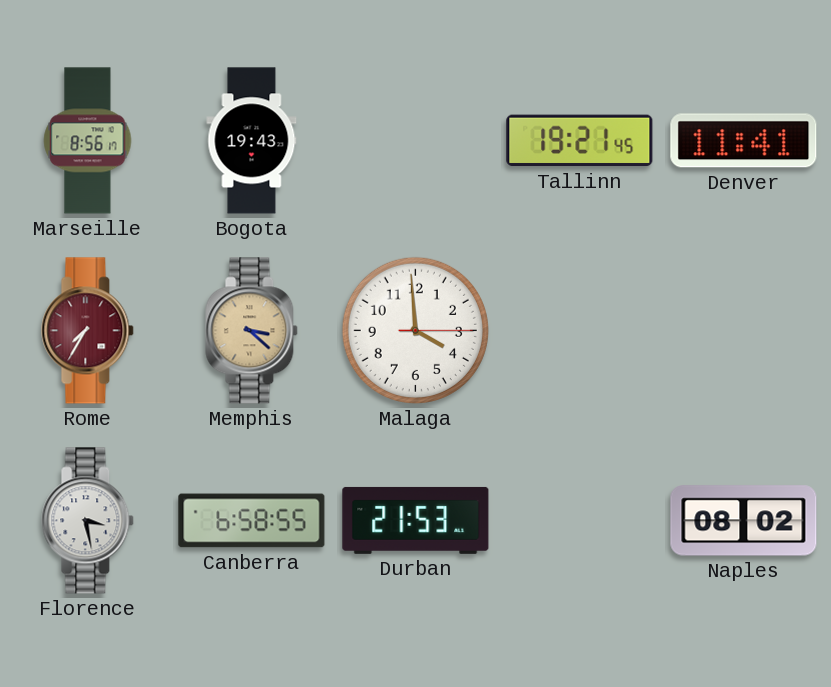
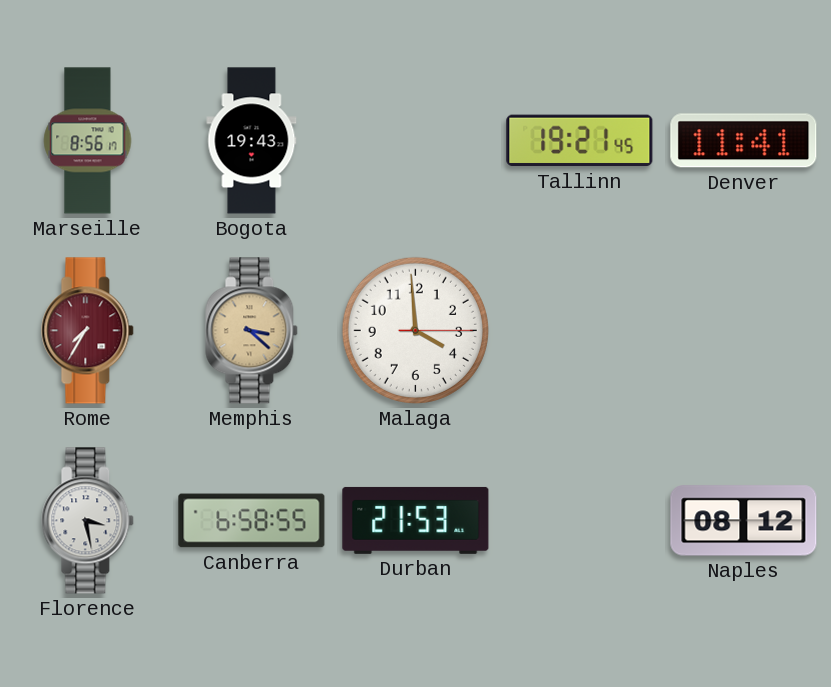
Naples: 08:02 -> 08:12
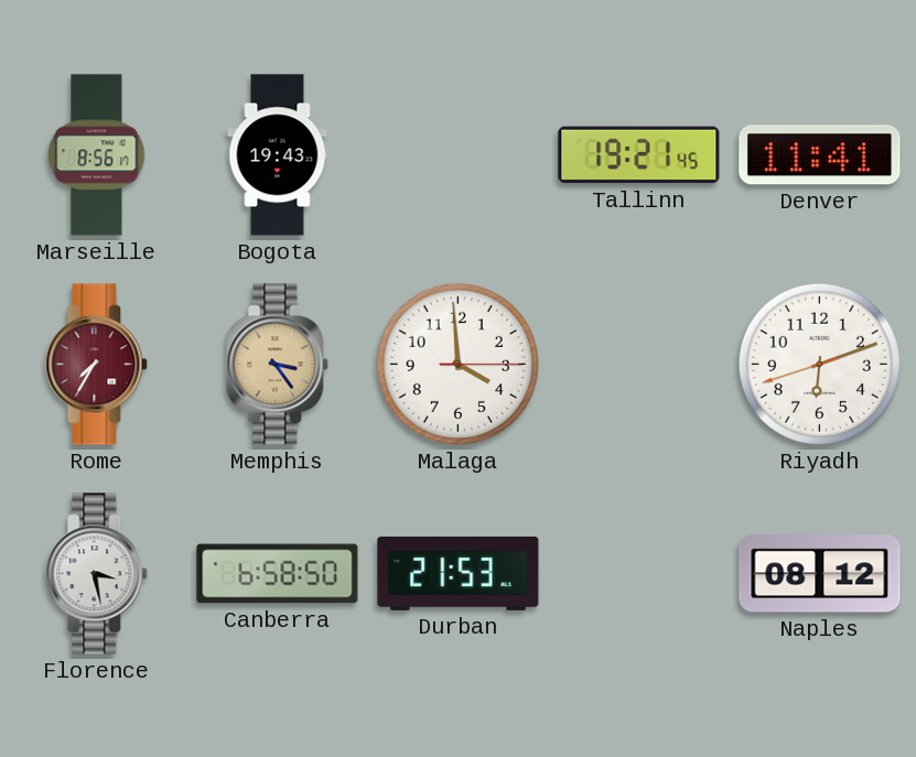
Memphis: 3:22 -> 3:24
Riyadh: none -> 6:11
Canberra: 6:58:55 -> 6:58:50
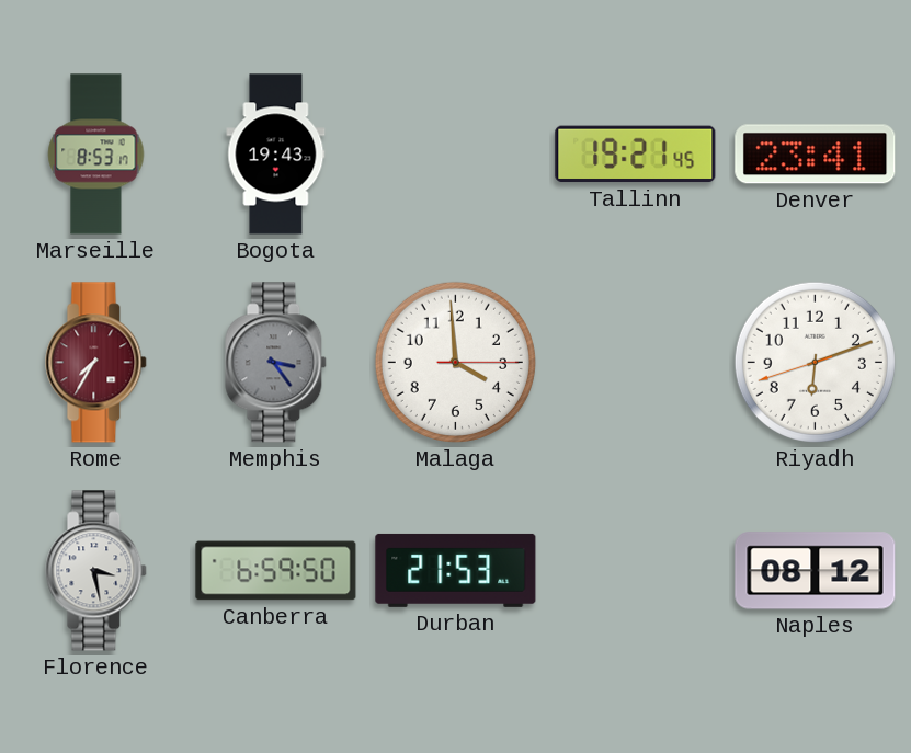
Marseille: 8:56 -> 8:53
Denver: 11:41 -> 23:41
Memphis dial: champagne -> grey
Canberra: 6:58 -> 6:59
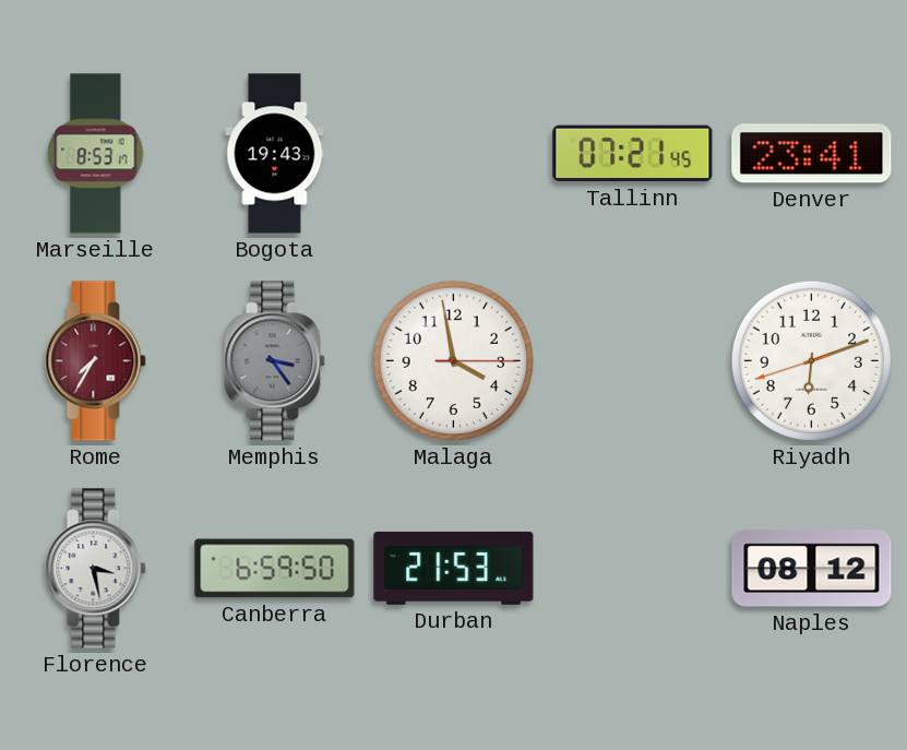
Tallinn: 19:21 -> 07:21
Malaga: 3:59 -> 3:58
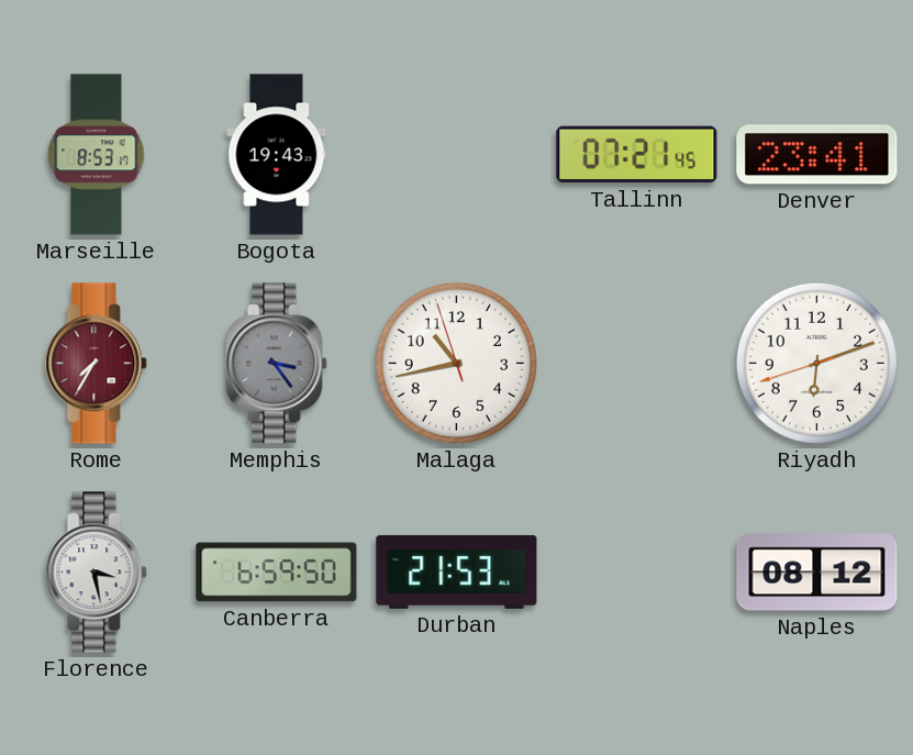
Malaga: 3:58 -> 10:42
